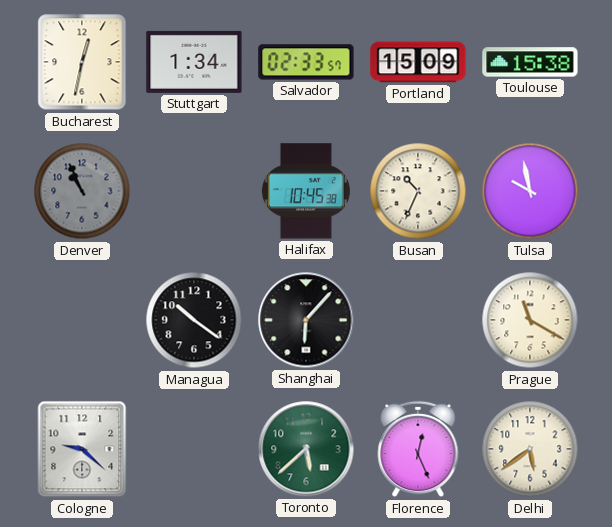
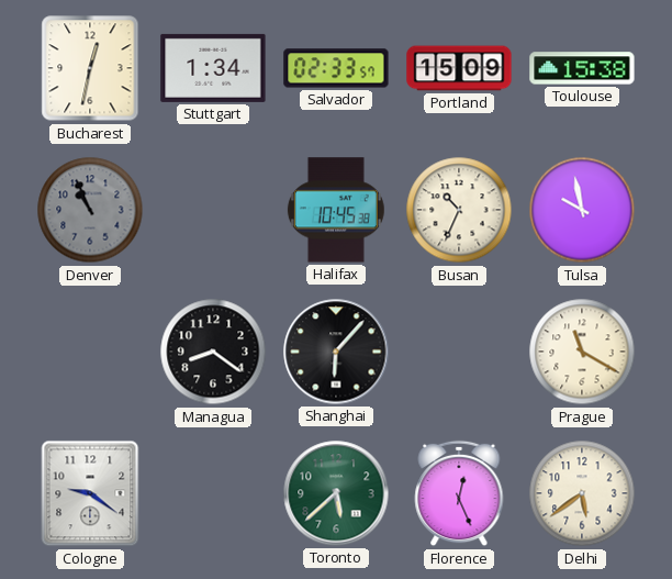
Managua: 10:21 -> 8:21
Cologne: 9:22 -> 9:21
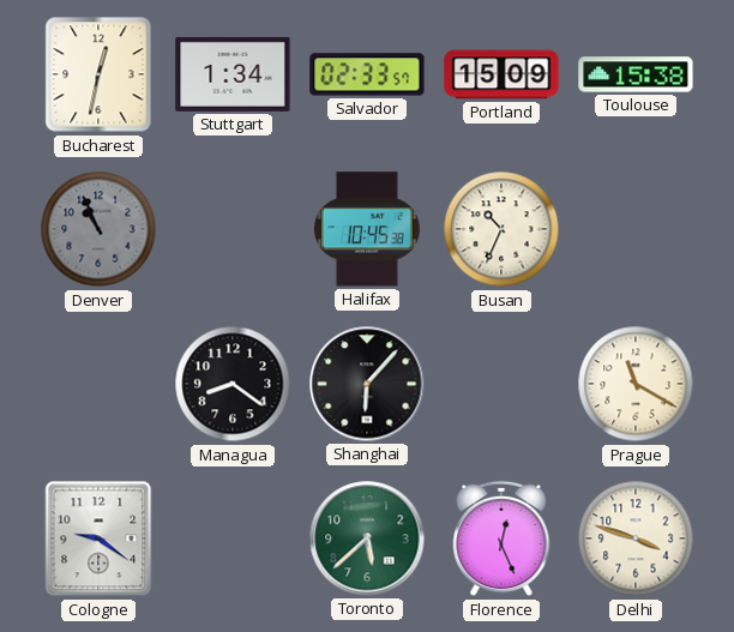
Tulsa: 9:58 -> none
Delhi: 5:39 -> 3:48
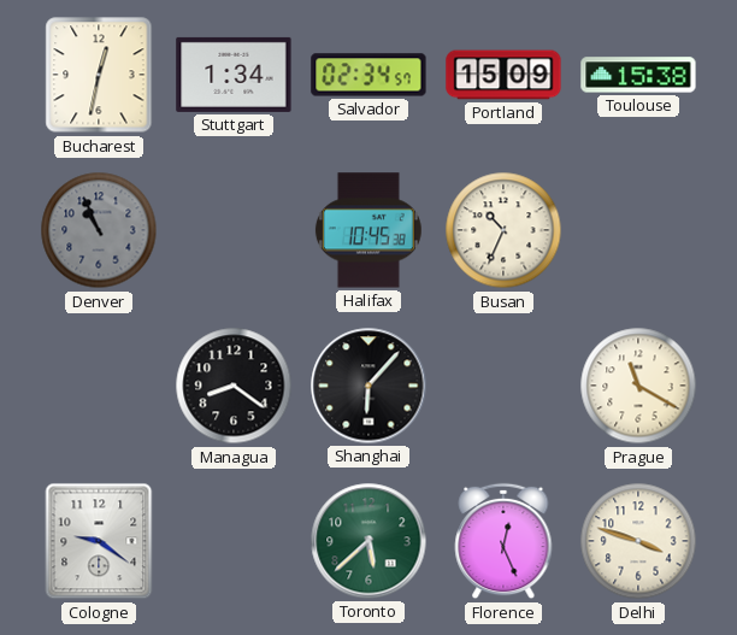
Salvador: 02:33 -> 02:34
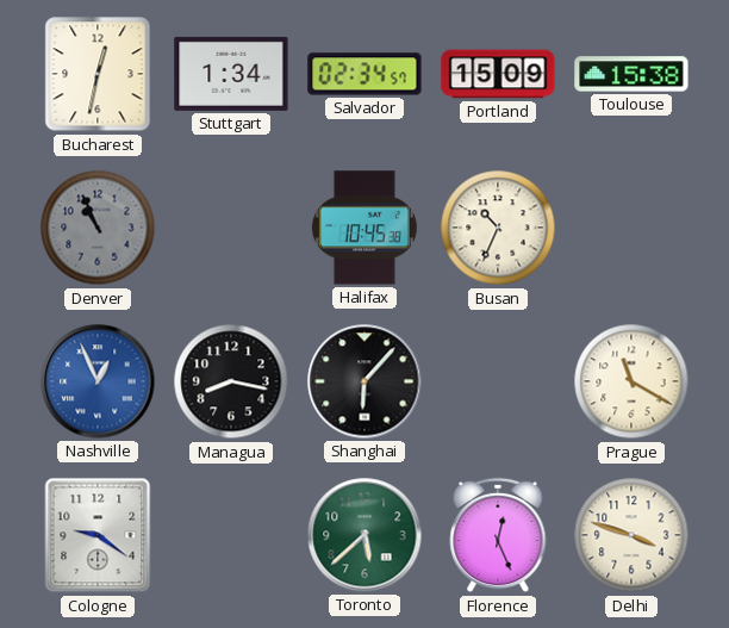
Nashville: none -> 12:56
Managua: 8:21 -> 8:17
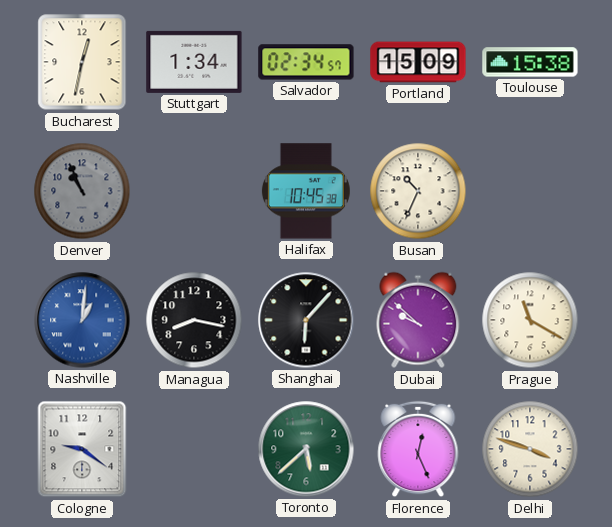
Nashville: 12:56 -> 1:01
Dubai: none -> 9:52
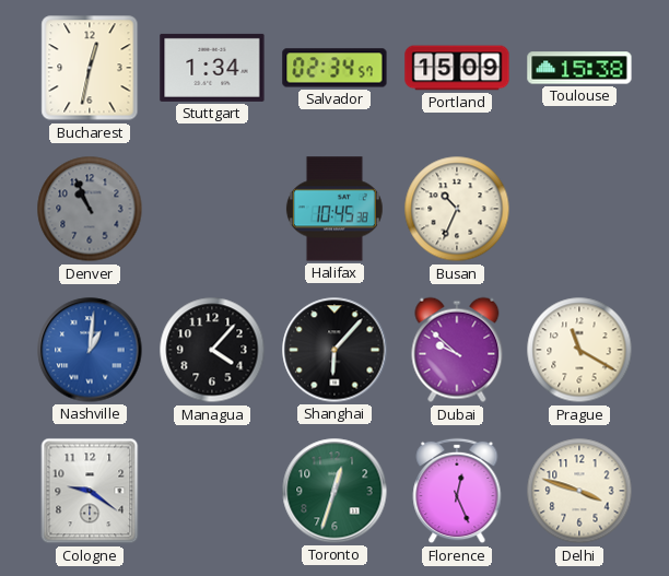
Managua: 8:17 -> 4:07
Toronto: 5:38 -> 12:33
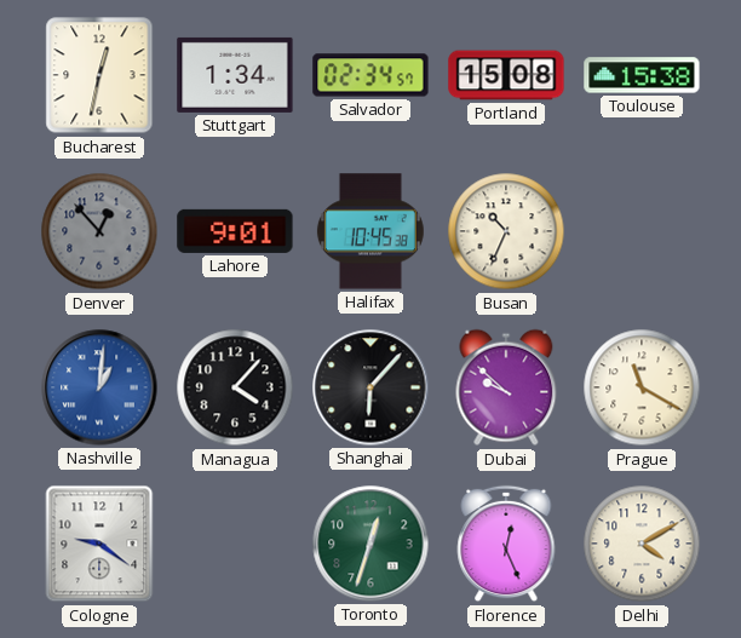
Portland: 15:09 -> 15:08
Denver: 10:56 -> 12:53
Lahore: none -> 9:01
Delhi: 3:48 -> 4:10
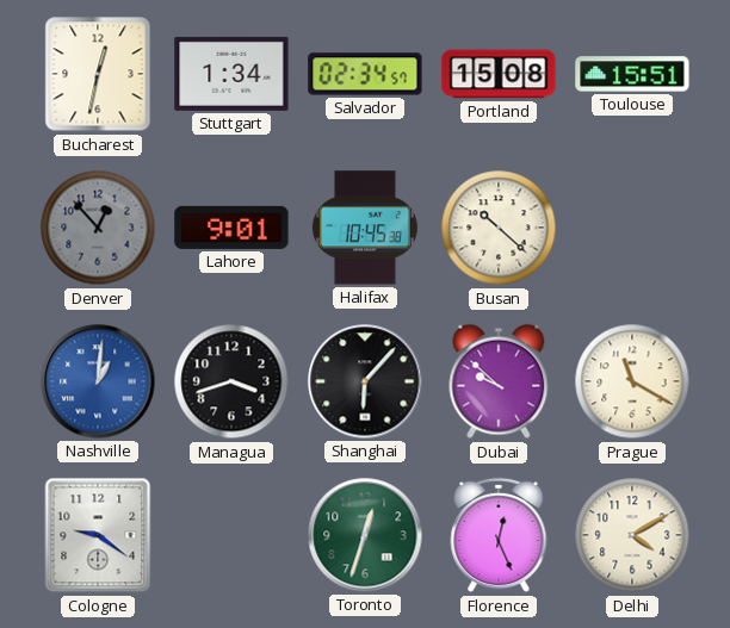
Toulouse: 15:38 -> 15:51
Busan: 10:34 -> 10:22
Managua: 4:07 -> 3:42
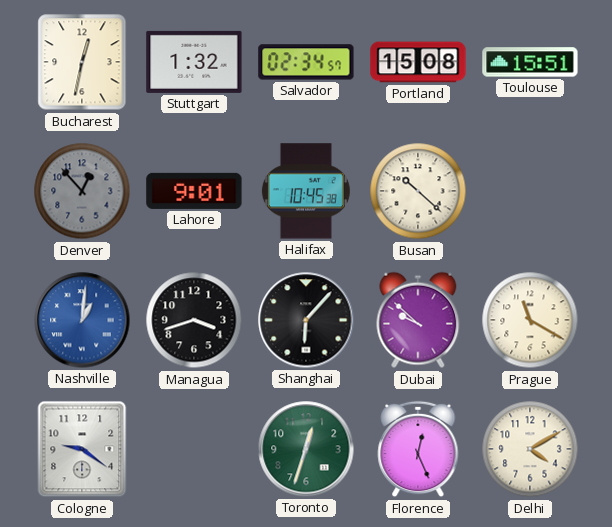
Stuttgart: 1:34 -> 1:32
